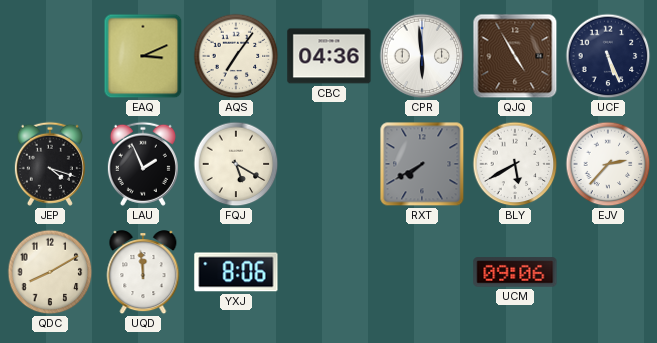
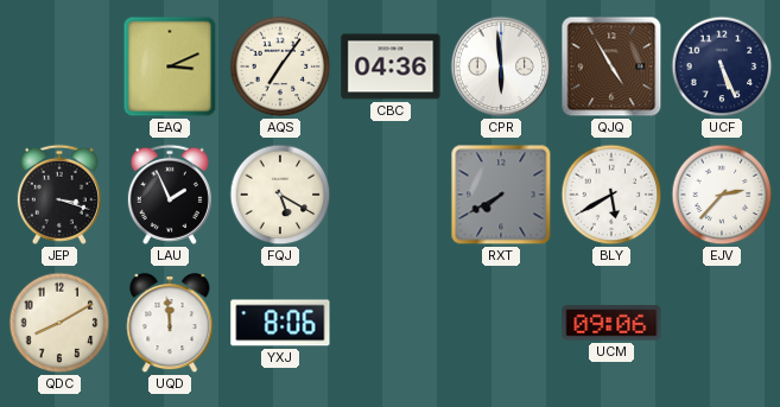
JEP: 4:18 -> 3:18
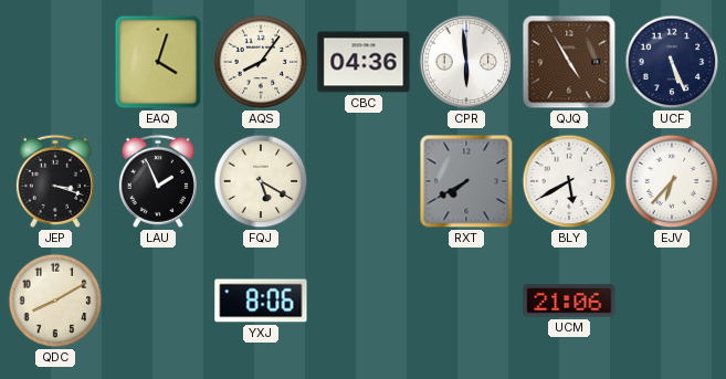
EAQ: 3:11 -> 4:03
AQS: 7:06 -> 8:06
EJV: 2:37 -> 6:37
UQD: 11:59 -> none
UCM: 09:06 -> 21:06
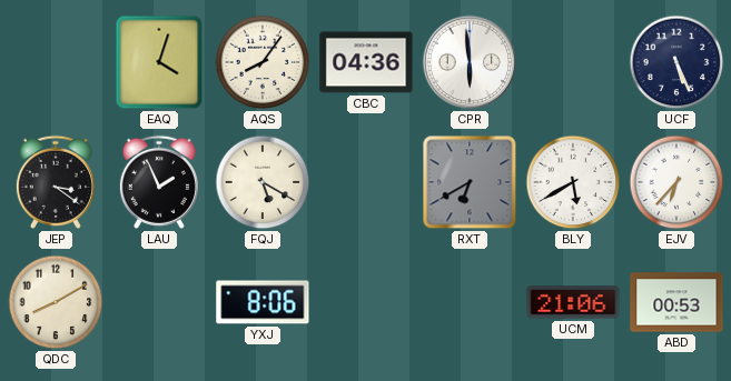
QJQ: 4:55 -> none
JEP: 3:18 -> 3:21
RXT: 7:40 -> 6:40
ABD: none -> 00:53
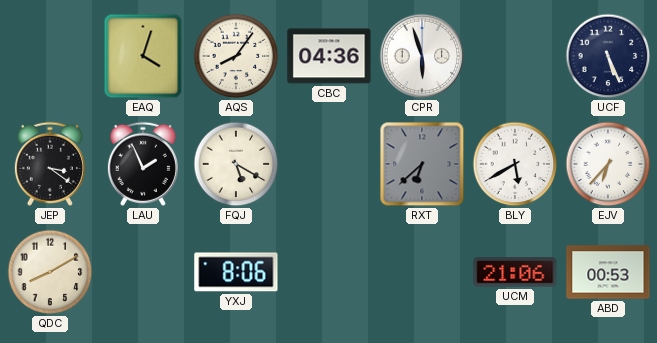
CPR: 5:59 -> 5:57
RXT: 6:40 -> 6:38
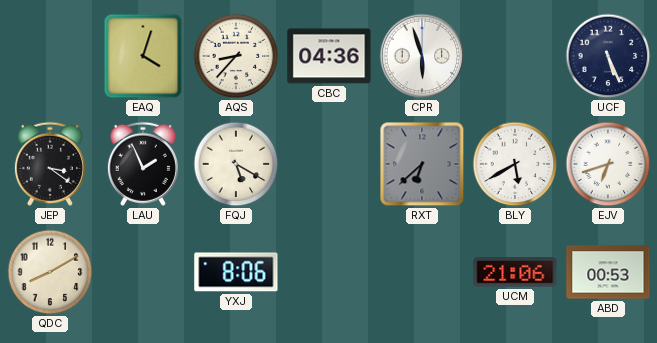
AQS: 8:06 -> 8:37
EJV: 6:37 -> 6:42
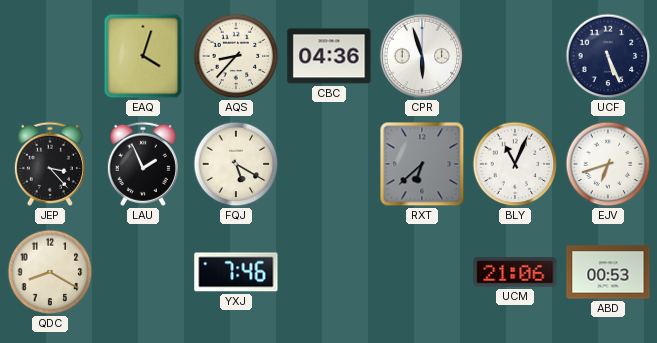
JEP: 3:21 -> 3:23
BLY: 5:40 -> 11:04
QDC: 8:10 -> 8:20
YXJ: 8:06 -> 7:46
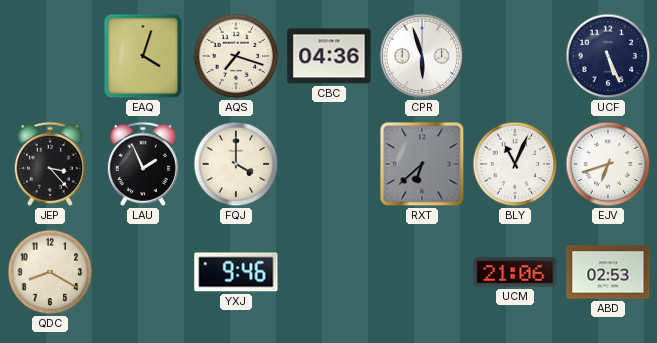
AQS: 8:37 -> 7:18
FQJ: 5:20 -> 4:00
YXJ: 7:46 -> 9:46
ABD: 00:53 -> 02:53
